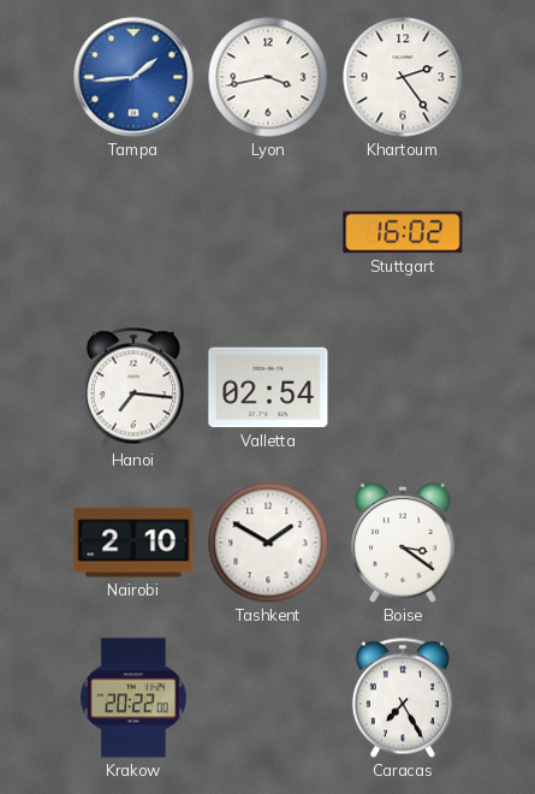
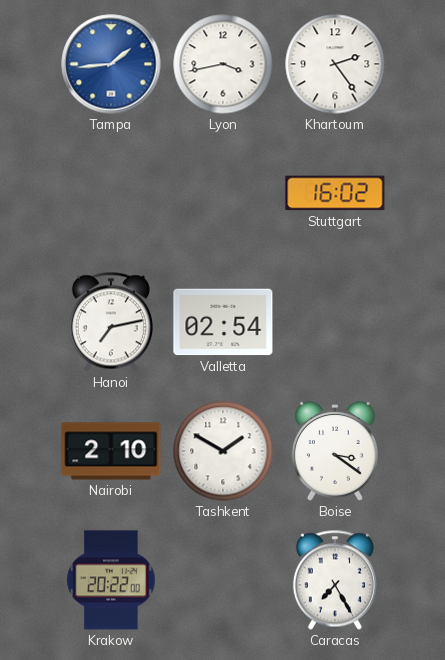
Hanoi: 7:16 -> 7:13
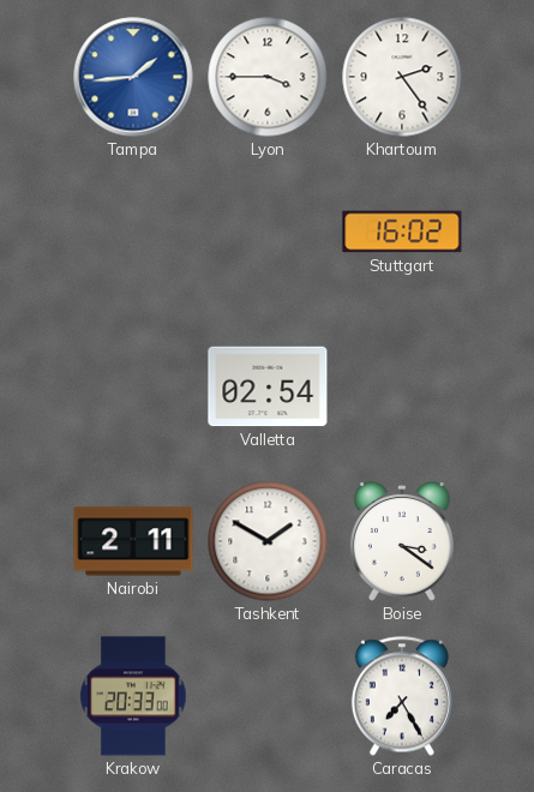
Lyon: 3:43 -> 3:45
Hanoi: 7:13 -> none
Nairobi: 2:10 -> 2:11
Krakow: 20:22 -> 20:33
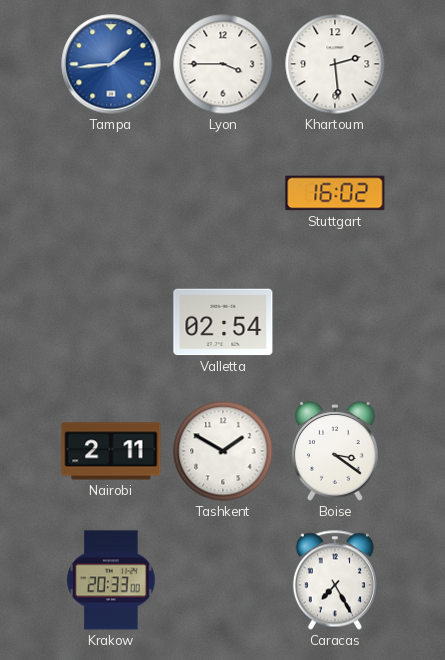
Khartoum: 2:24 -> 2:29
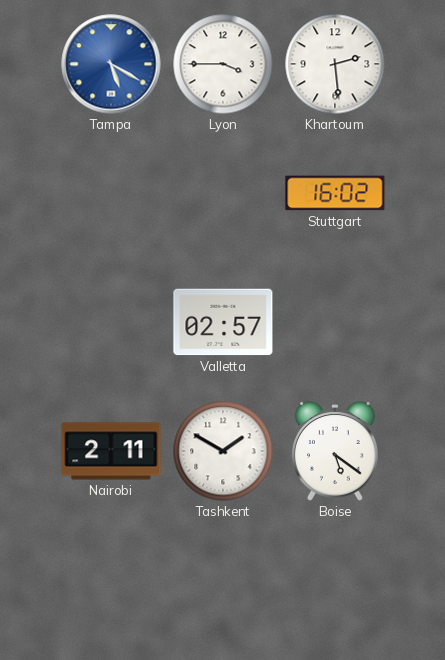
Tampa: 1:44 -> 5:20
Valletta: 02:54 -> 02:57
Boise: 3:21 -> 5:21
Krakow: 20:33 -> none
Caracas: 7:25 -> none
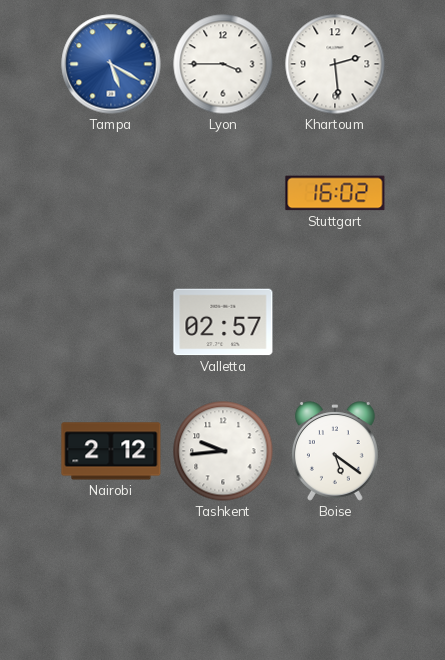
Nairobi: 2:11 -> 2:12
Tashkent: 1:50 -> 9:44
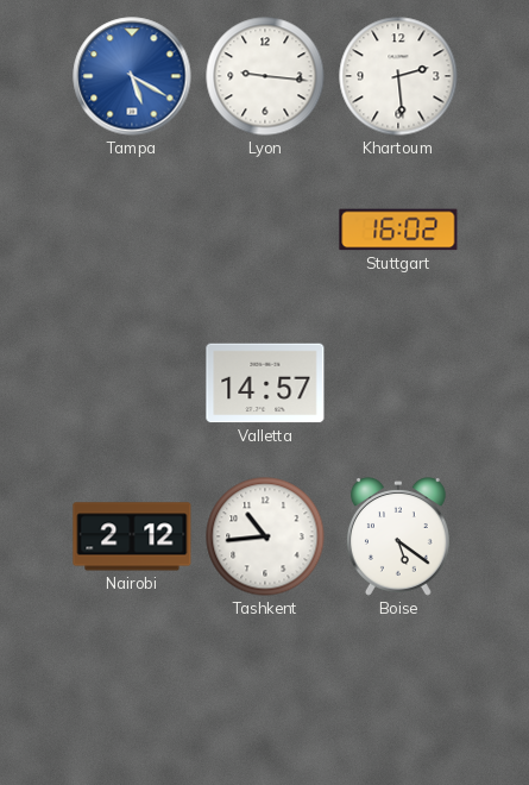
Lyon: 3:45 -> 9:16
Valletta: 02:57 -> 14:57
Tashkent: 9:44 -> 10:44
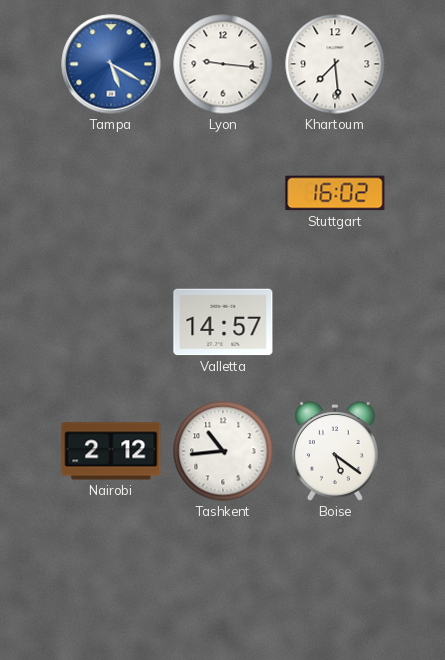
Khartoum: 2:29 -> 7:29
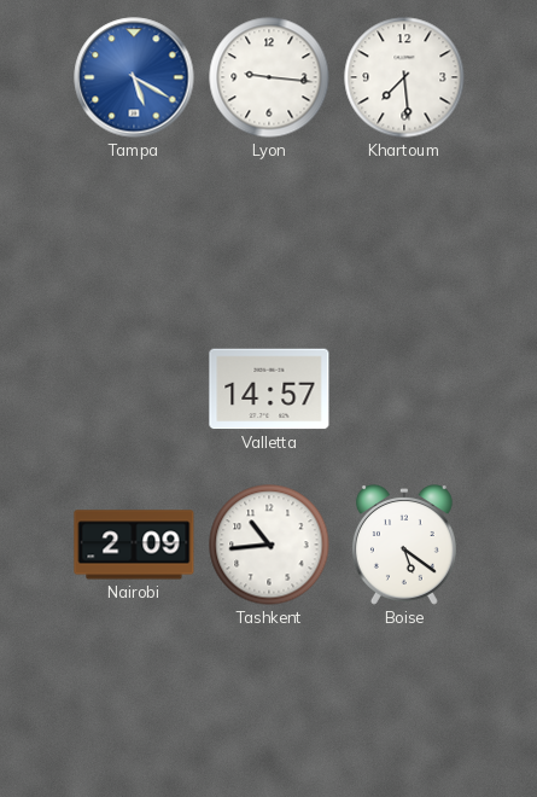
Stuttgart: 16:02 -> none
Nairobi: 2:12 -> 2:09
